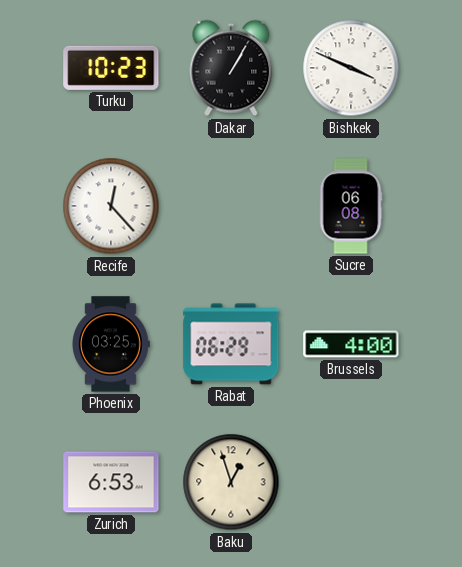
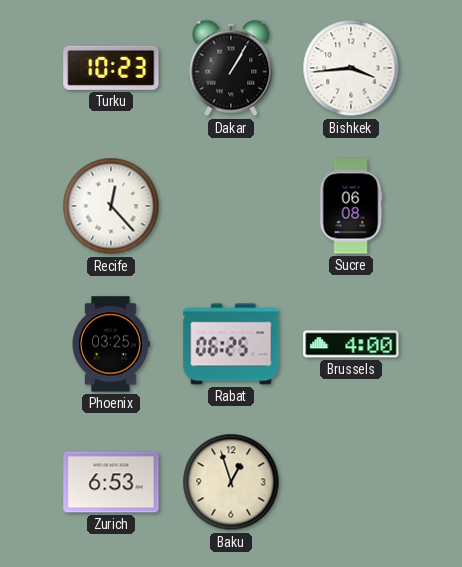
Bishkek: 3:49 -> 3:44
Rabat: 06:29 -> 06:25
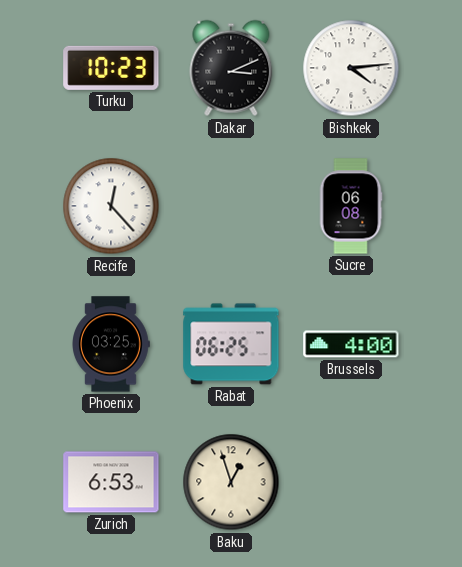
Dakar: 1:05 -> 3:11
Bishkek: 3:44 -> 4:14
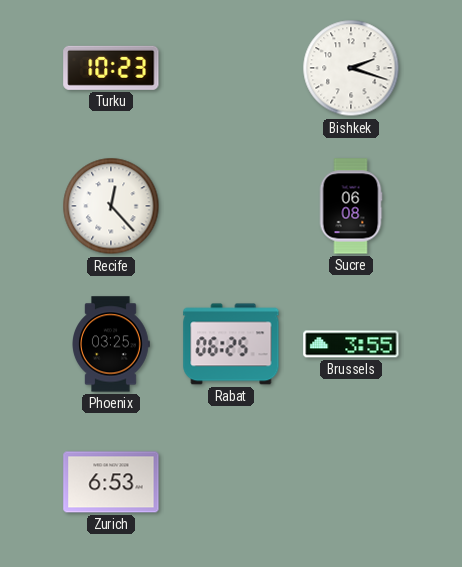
Dakar: 3:11 -> none
Bishkek: 4:14 -> 2:18
Brussels: 4:00 -> 3:55
Baku: 12:57 -> none
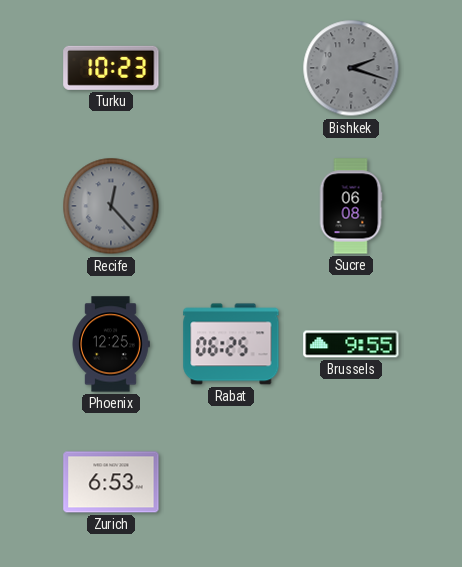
Bishkek dial: white -> grey
Recife dial: white -> grey
Phoenix: 03:25 -> 12:25
Brussels: 3:55 -> 9:55
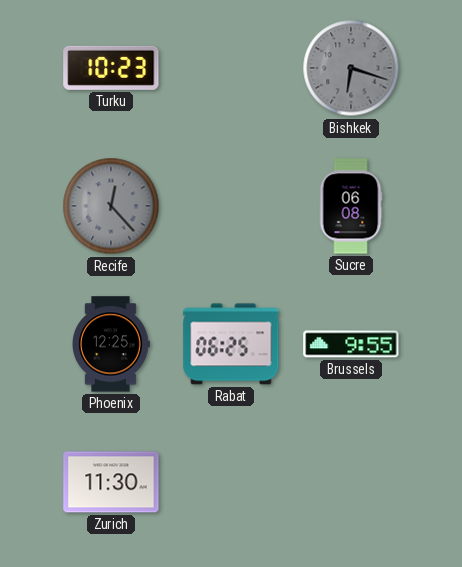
Bishkek: 2:18 -> 6:18
Zurich: 6:53 -> 11:30
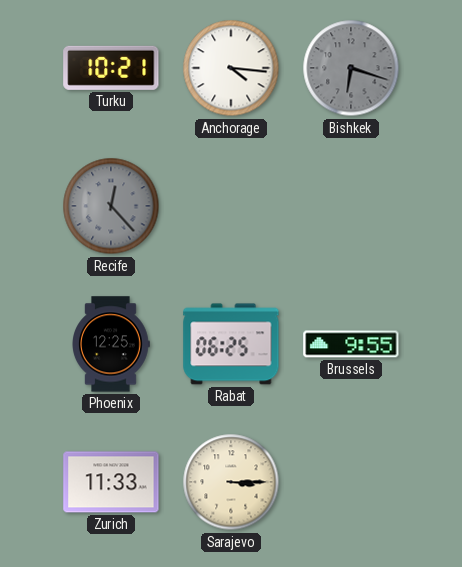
Turku: 10:23 -> 10:21
Anchorage: none -> 4:16
Sucre: 06:08 -> none
Zurich: 11:30 -> 11:33
Sarajevo: none -> 3:15
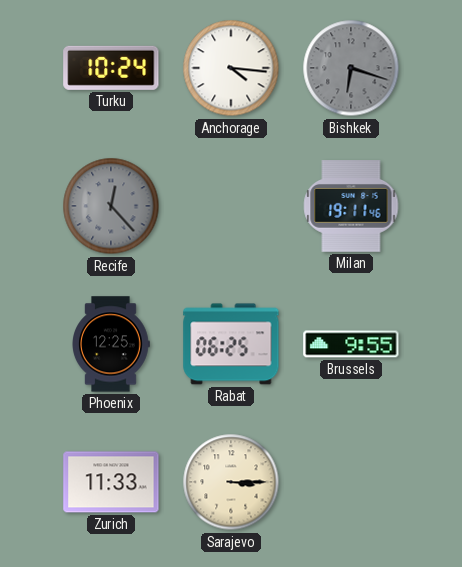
Turku: 10:21 -> 10:24
Milan: none -> 19:11
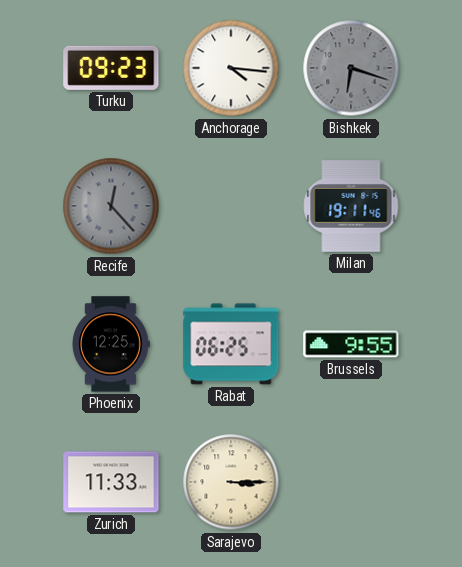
Turku: 10:24 -> 09:23
